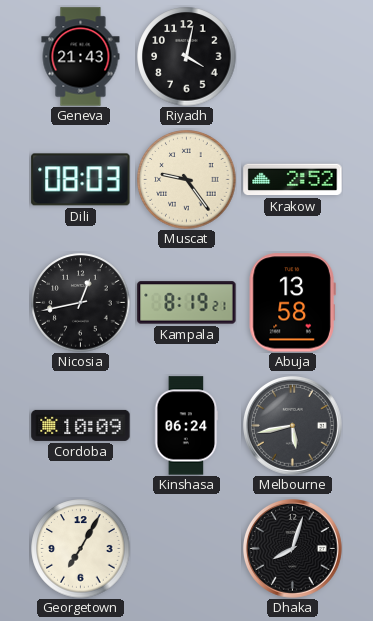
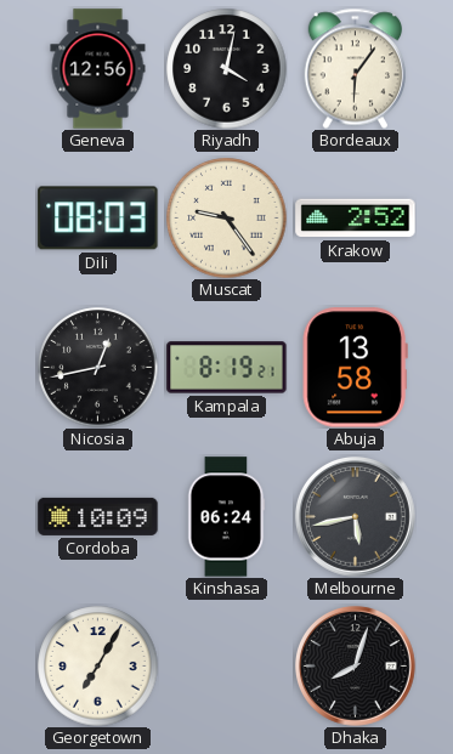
Geneva: 21:43 -> 12:56
Bordeaux: none -> 6:06
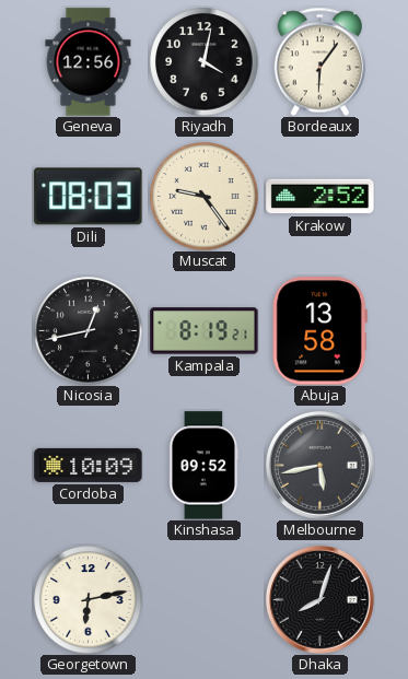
Kinshasa: 06:24 -> 09:52
Georgetown: 7:05 -> 6:13
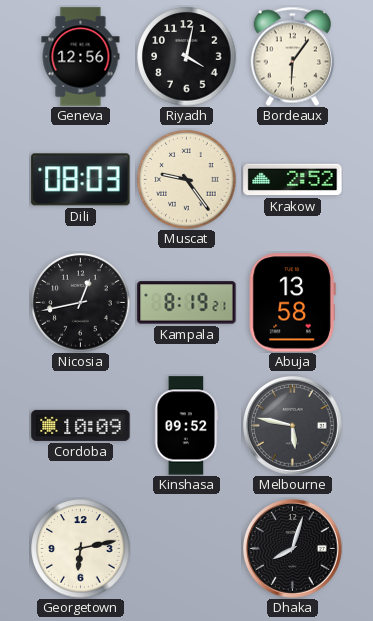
Melbourne: 5:43 -> 5:47
